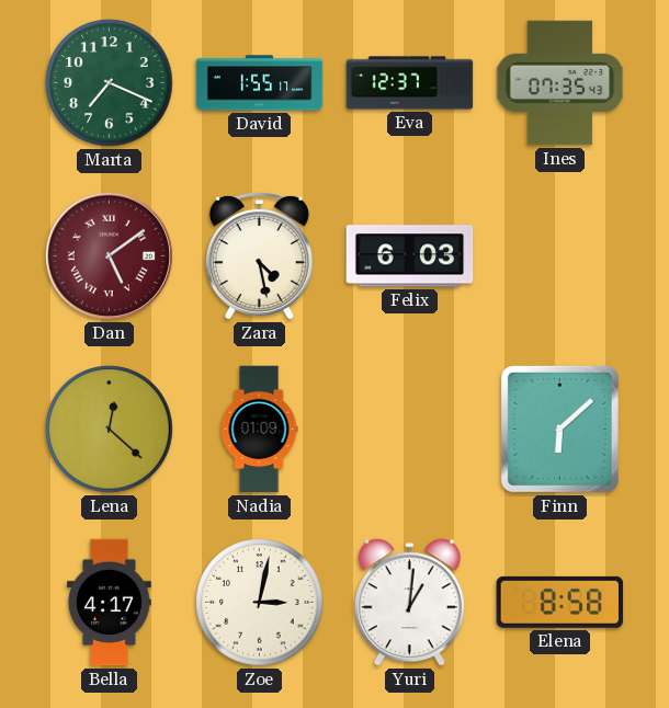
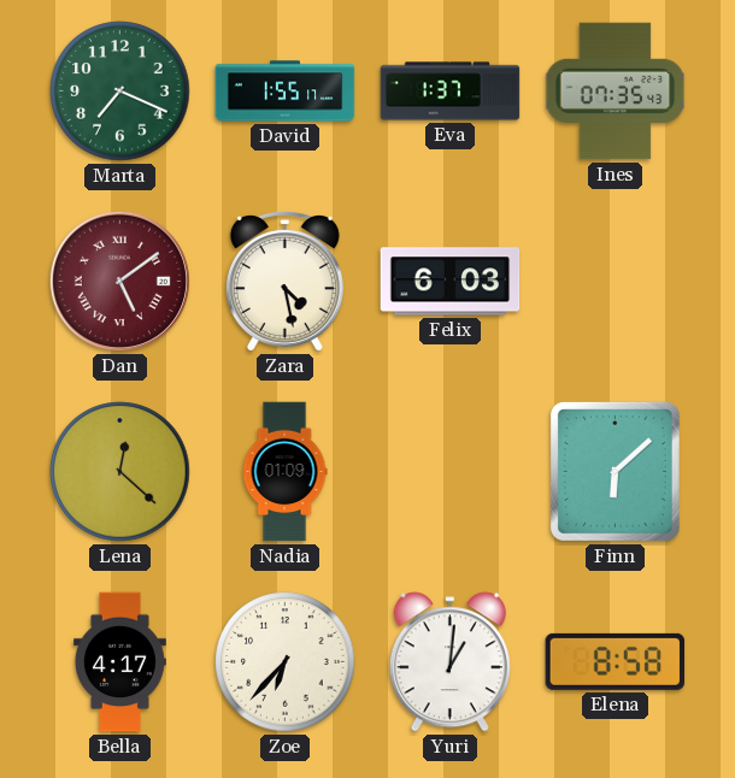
Eva: 12:37 -> 1:37
Zoe: 3:02 -> 6:37
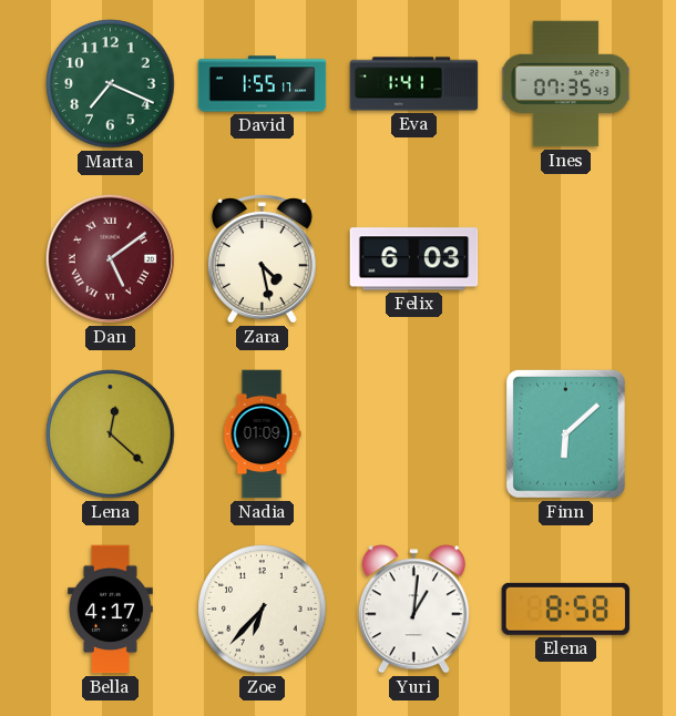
Eva: 1:37 -> 1:41
